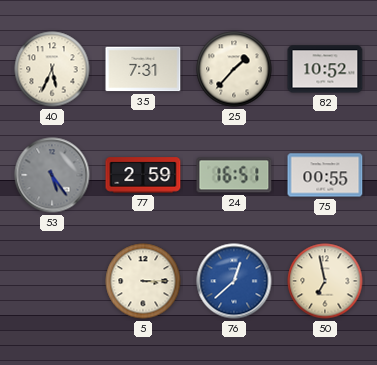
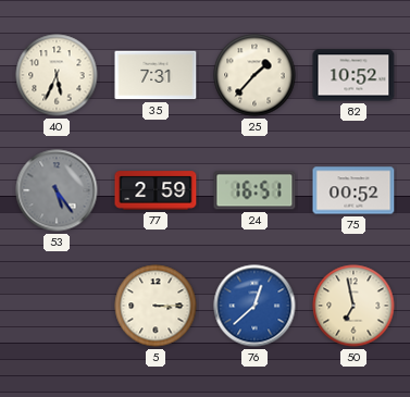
75: 00:55 -> 00:52
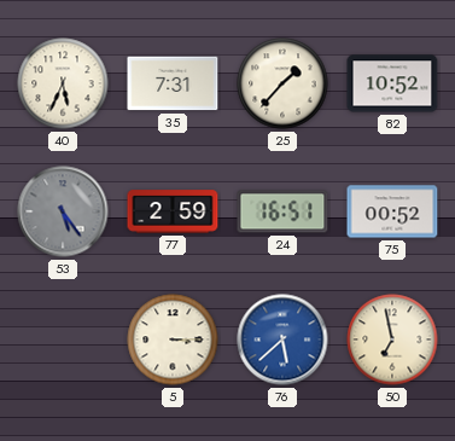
76: 12:38 -> 5:38
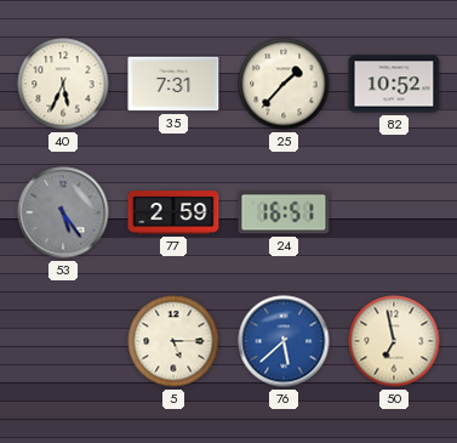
75: 00:52 -> none
5: 3:15 -> 5:15
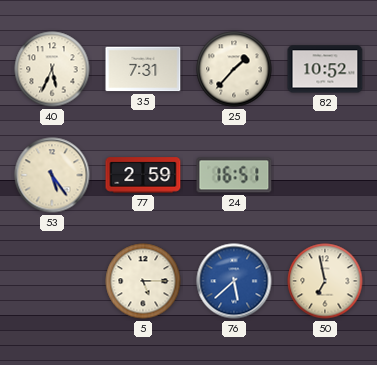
53 dial: grey -> cream
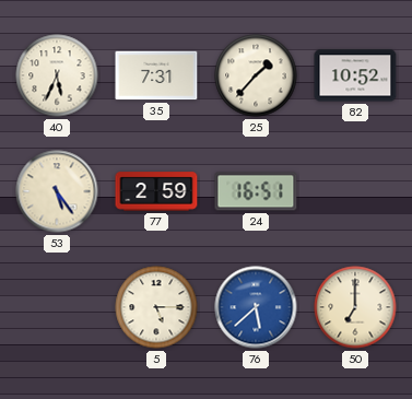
50: 6:58 -> 7:00
